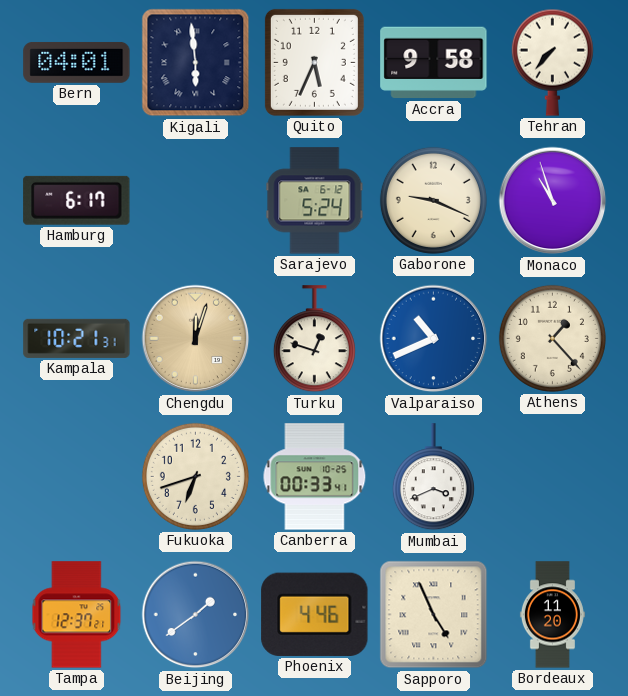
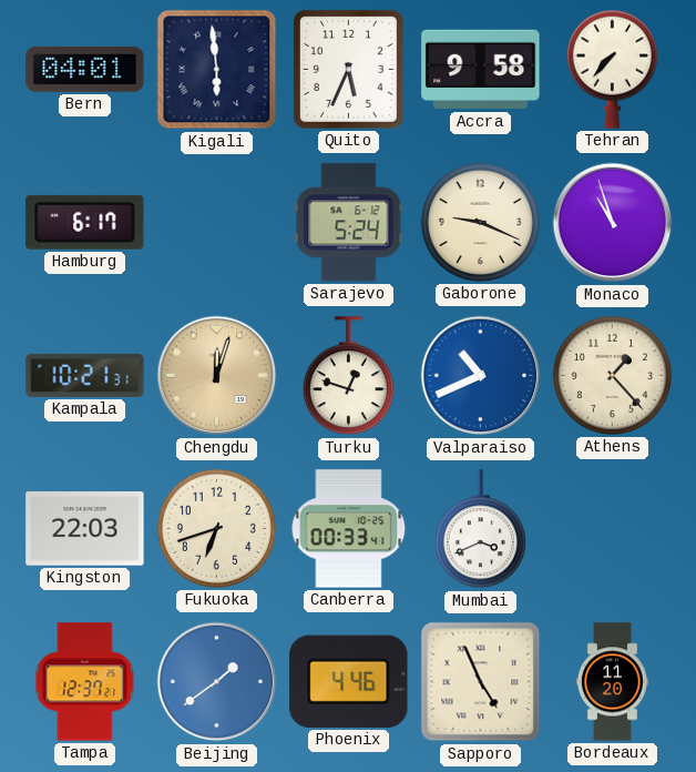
Kingston: none -> 22:03
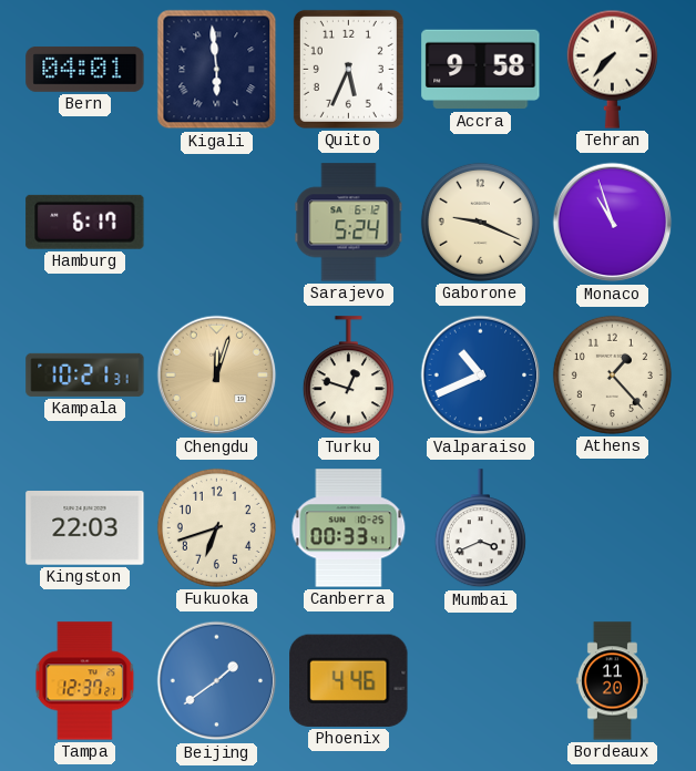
Sapporo: 4:56 -> none
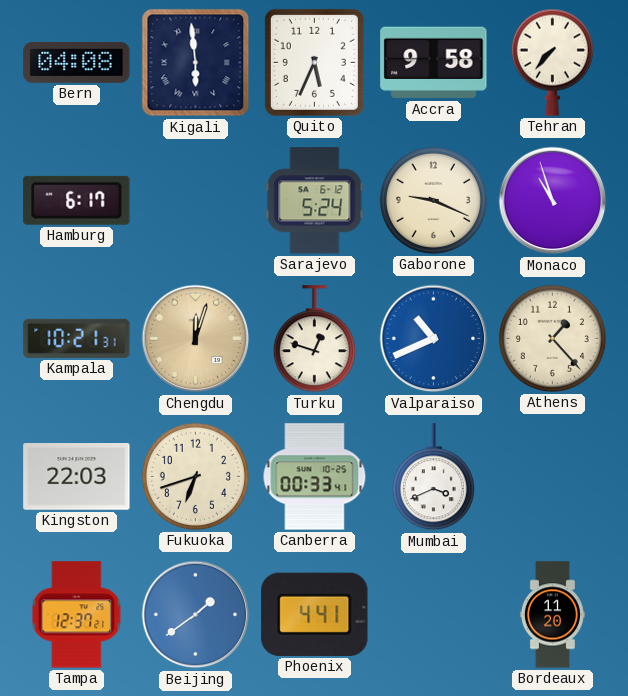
Bern: 04:01 -> 04:08
Phoenix: 4:46 -> 4:41
